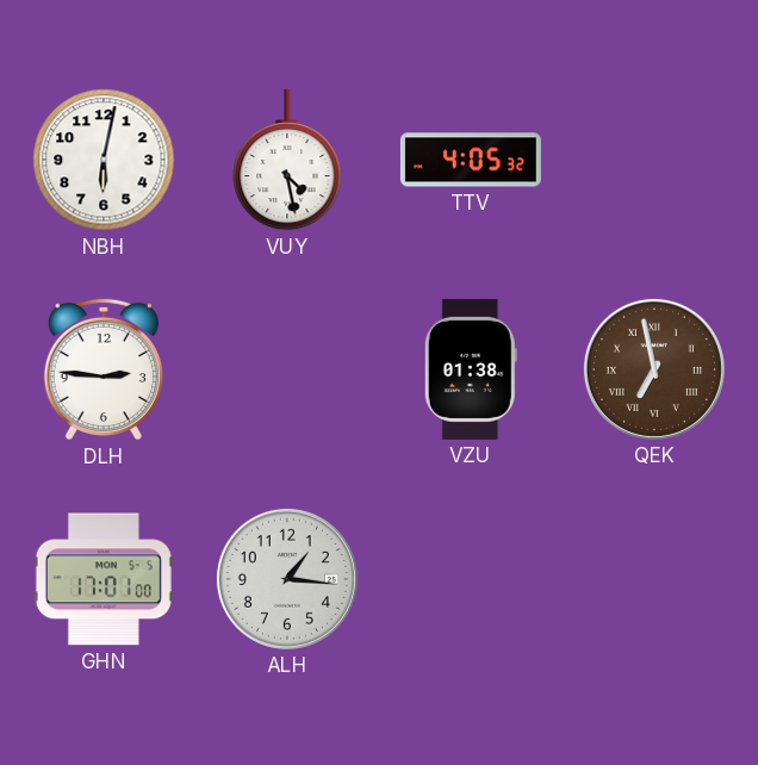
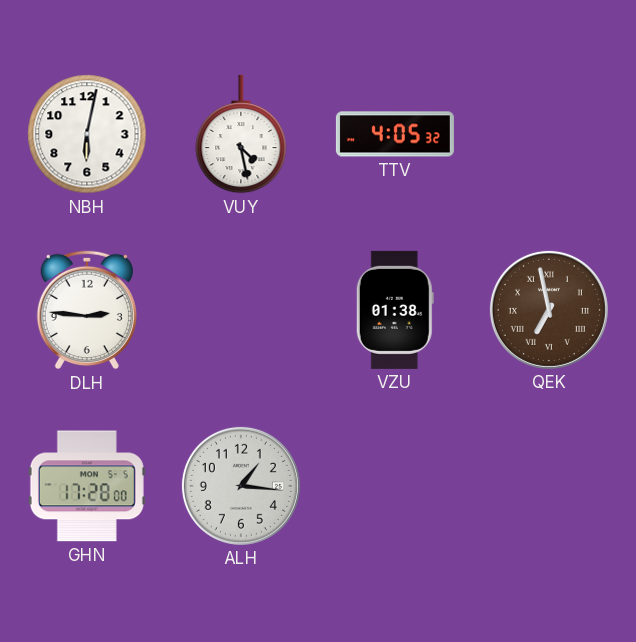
GHN: 17:01 -> 17:28
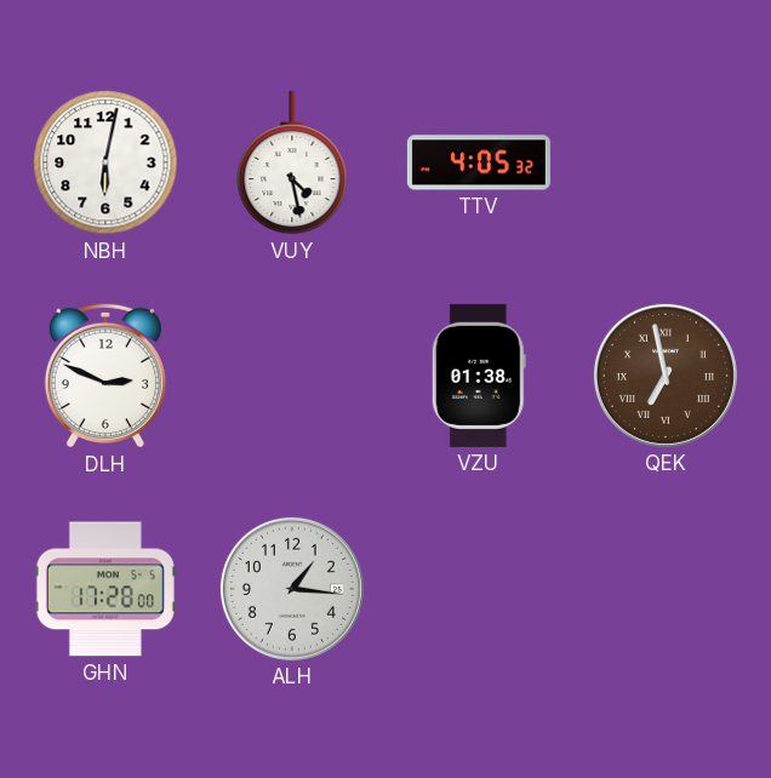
DLH: 2:46 -> 2:49
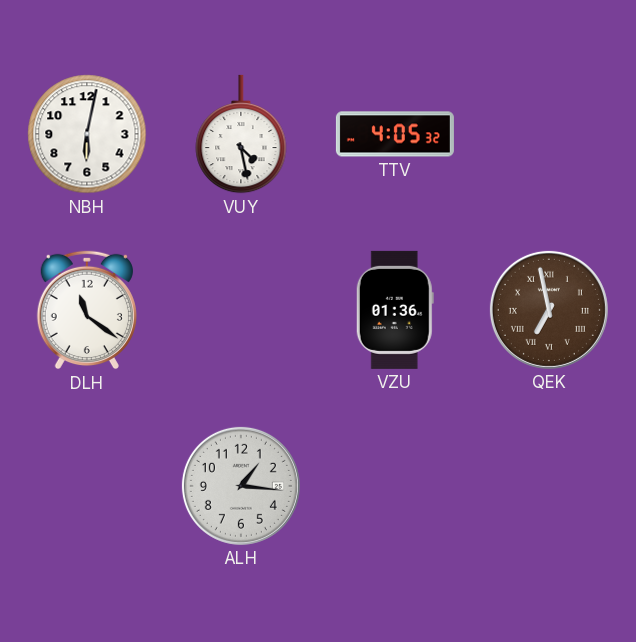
DLH: 2:49 -> 11:21
VZU: 01:38 -> 01:36
GHN: 17:28 -> none
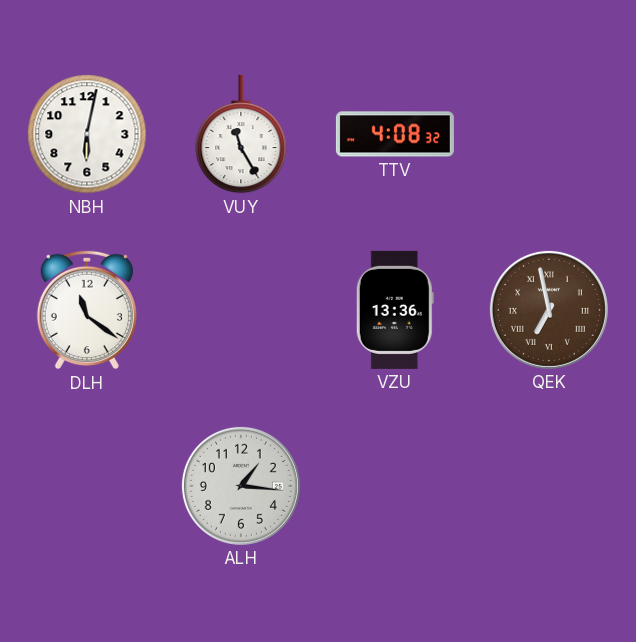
VUY: 4:28 -> 11:25
TTV: 4:05 -> 4:08
VZU: 01:36 -> 13:36
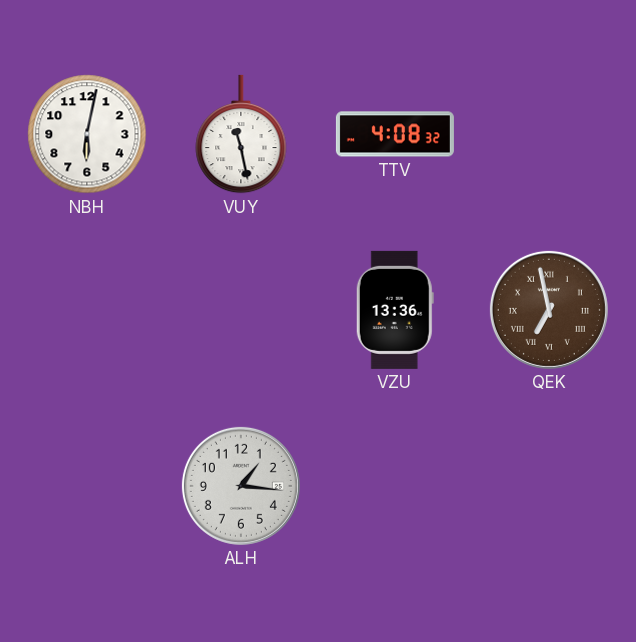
VUY: 11:25 -> 11:28
DLH: 11:21 -> none
